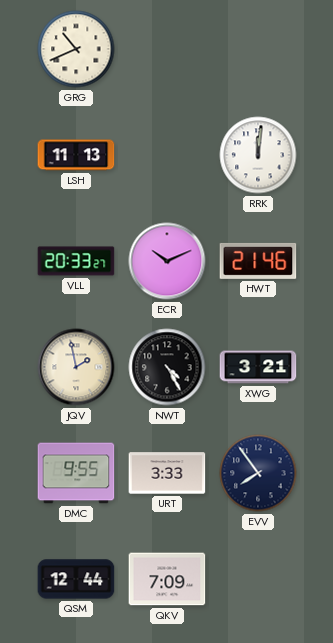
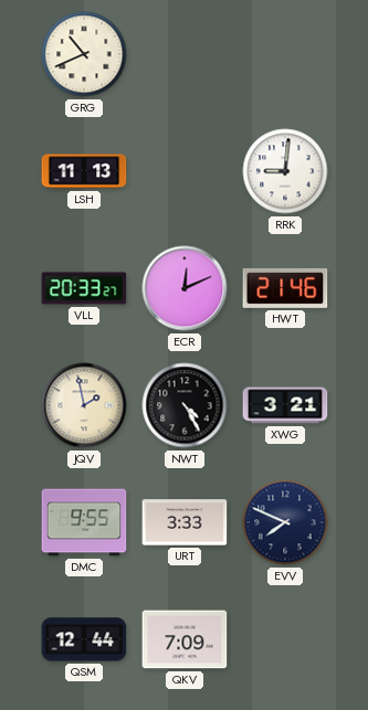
RRK: 12:01 -> 9:01
ECR: 10:11 -> 12:11
EVV: 7:54 -> 7:49
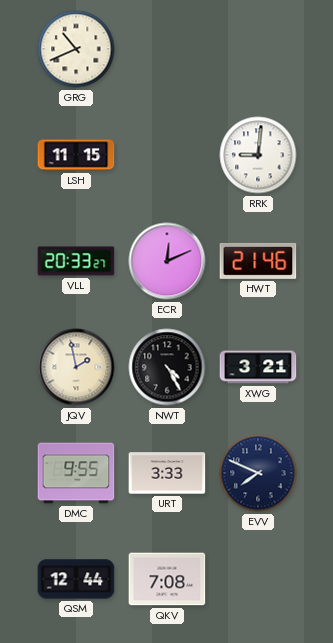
LSH: 11:13 -> 11:15
QKV: 7:09 -> 7:08
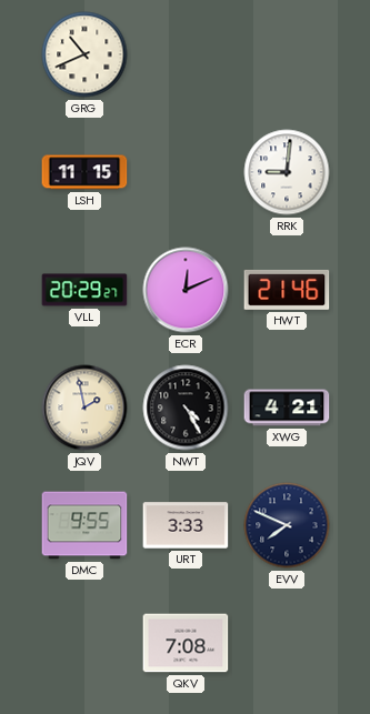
VLL: 20:33 -> 20:29
XWG: 3:21 -> 4:21
QSM: 12:44 -> none
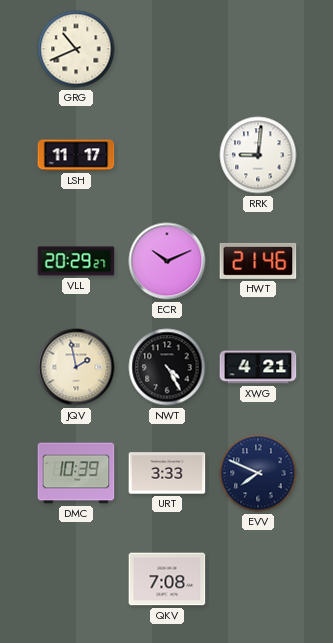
LSH: 11:15 -> 11:17
ECR: 12:11 -> 10:11
DMC: 9:55 -> 10:39
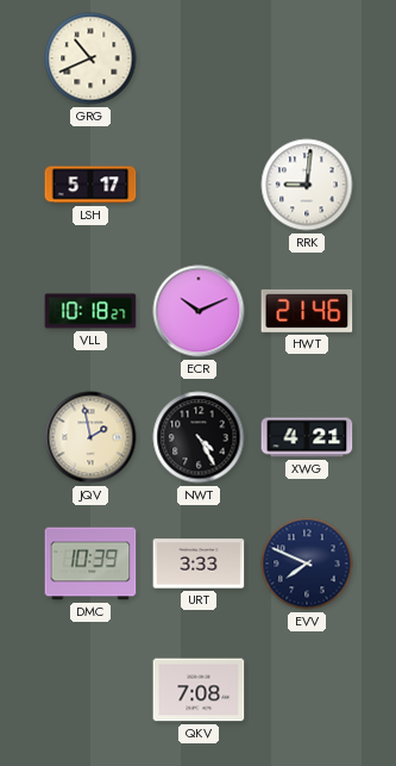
LSH: 11:17 -> 5:17
VLL: 20:29 -> 10:18
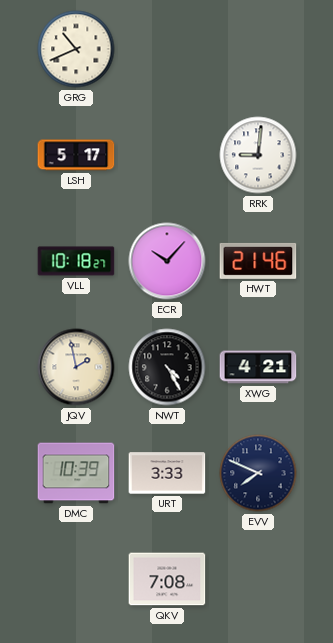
ECR: 10:11 -> 10:07
